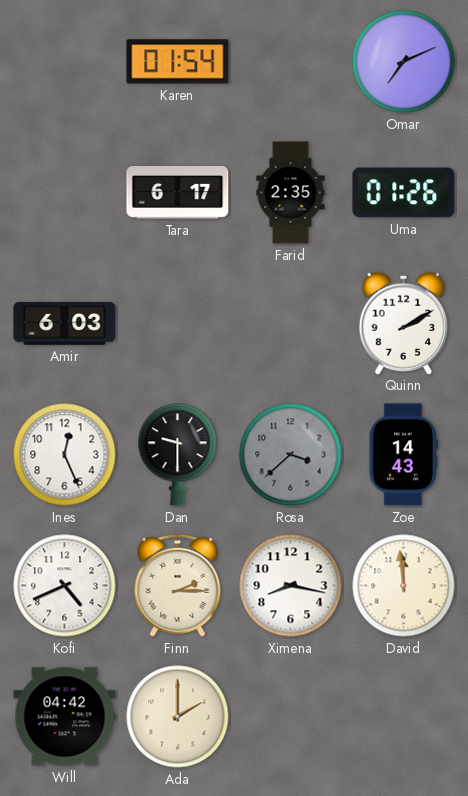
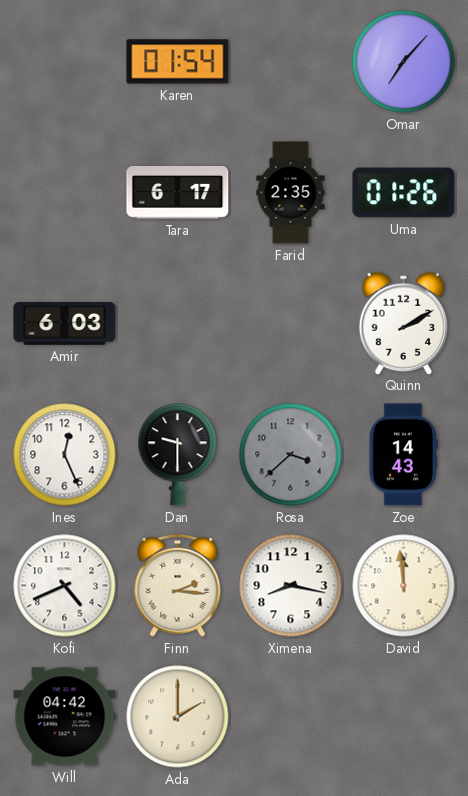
Omar: 7:11 -> 7:07
Finn: 2:15 -> 2:16
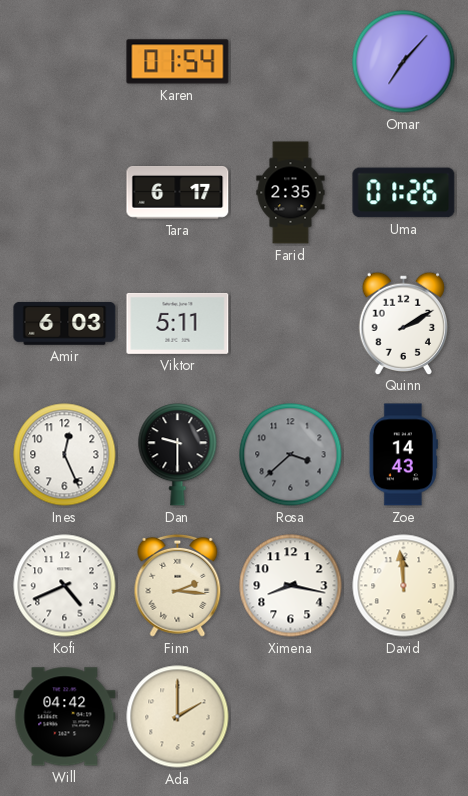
Viktor: none -> 5:11
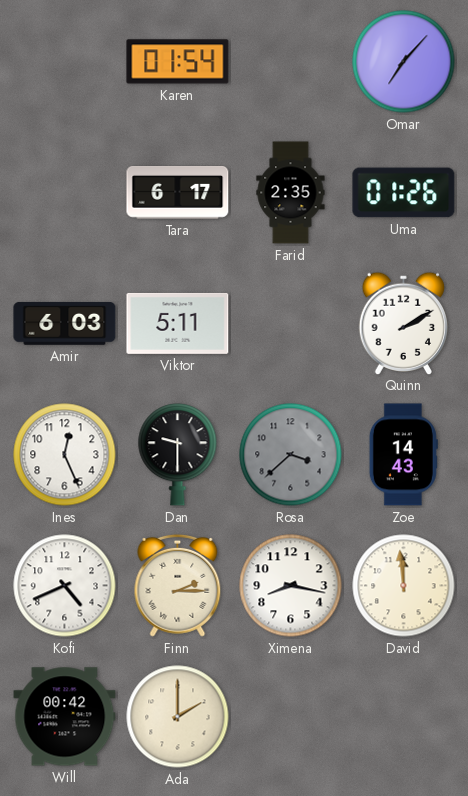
Finn: 2:16 -> 2:15
Will: 04:42 -> 00:42
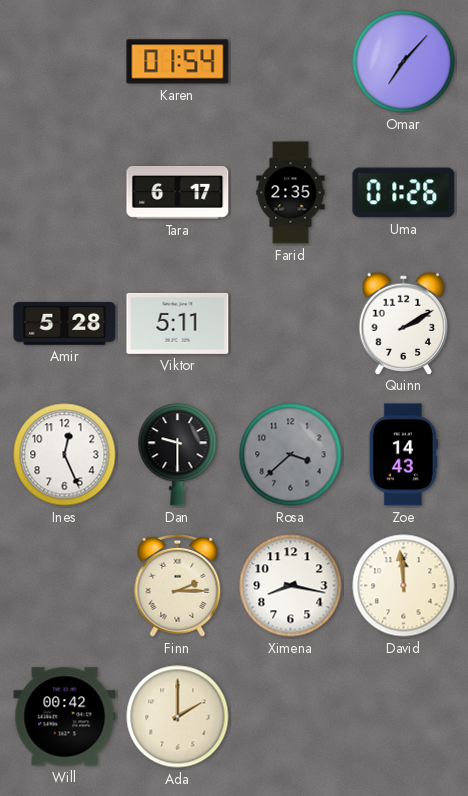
Amir: 6:03 -> 5:28
Kofi: 4:41 -> none
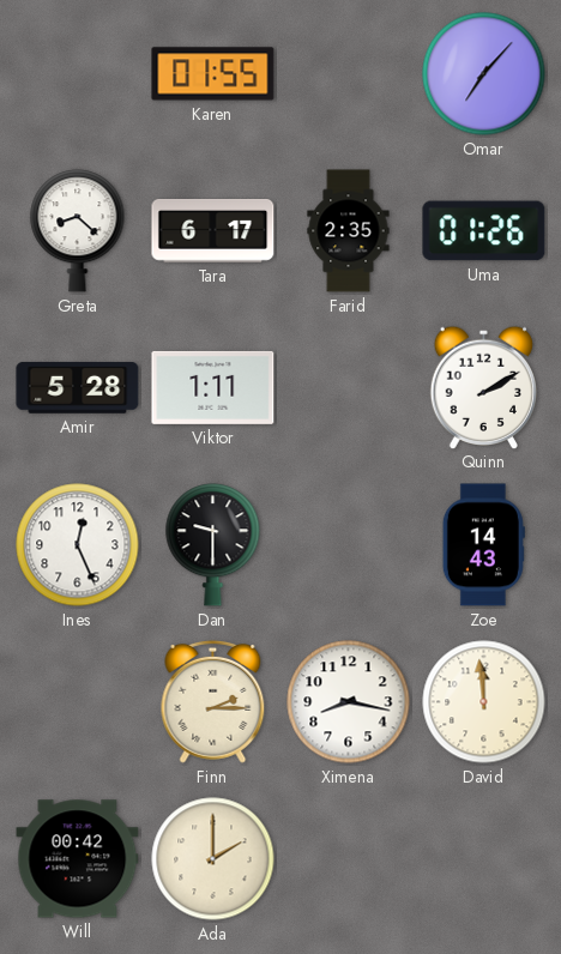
Karen: 01:54 -> 01:55
Greta: none -> 8:22
Viktor: 5:11 -> 1:11
Rosa: 3:38 -> none
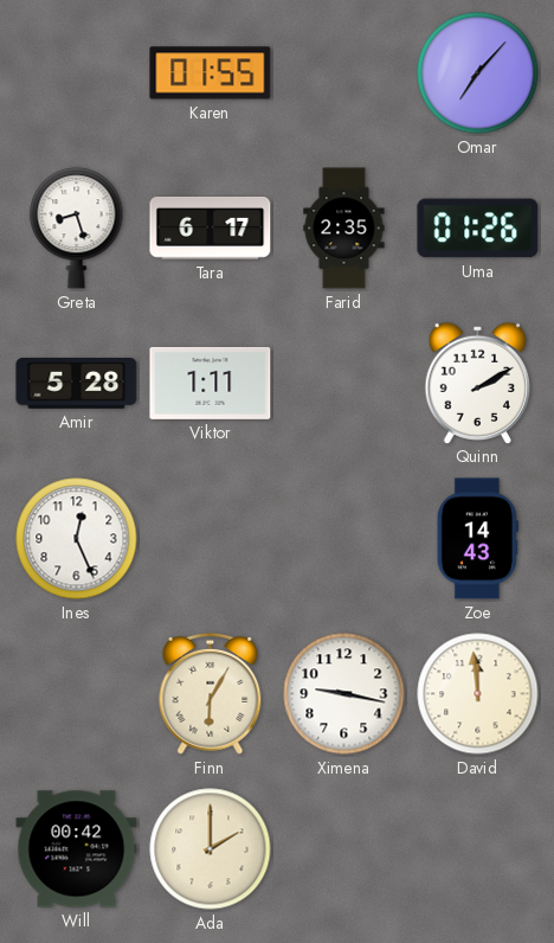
Greta: 8:22 -> 8:27
Dan: 9:30 -> none
Finn: 2:15 -> 6:05
Ximena: 8:17 -> 9:17
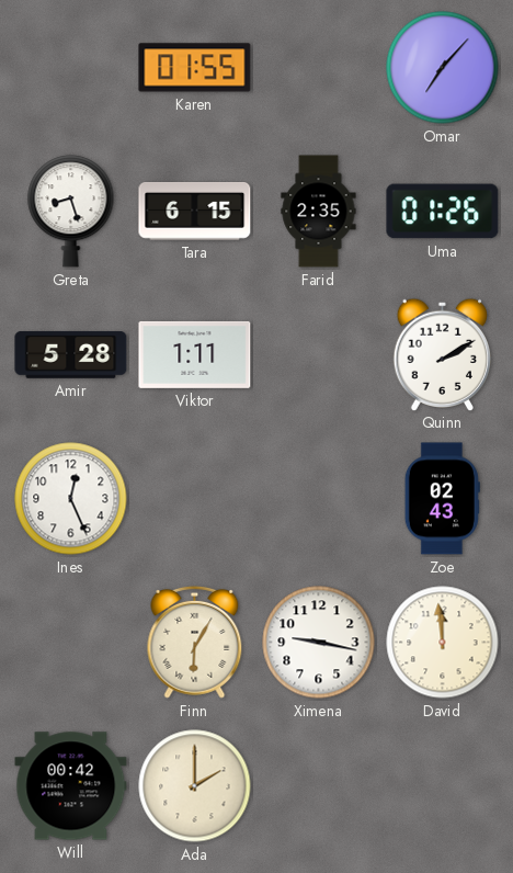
Tara: 6:17 -> 6:15
Zoe: 14:43 -> 02:43
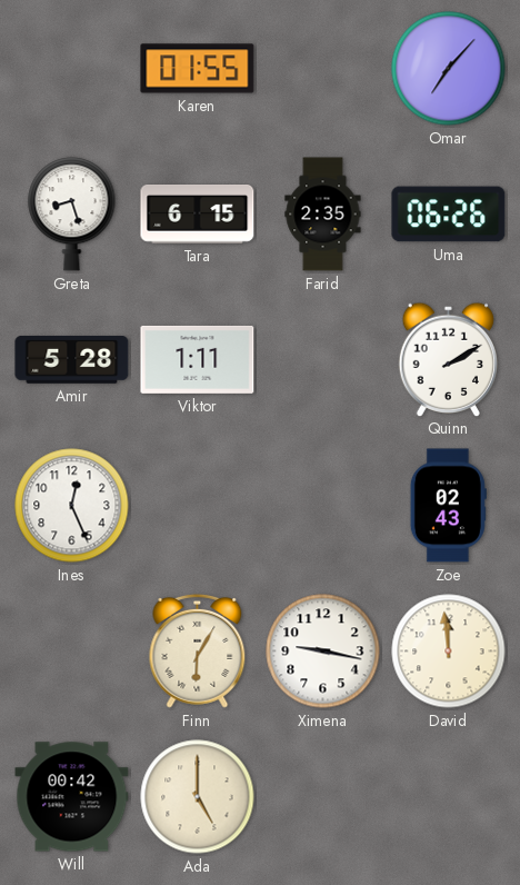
Uma: 01:26 -> 06:26
Ada: 2:00 -> 5:00
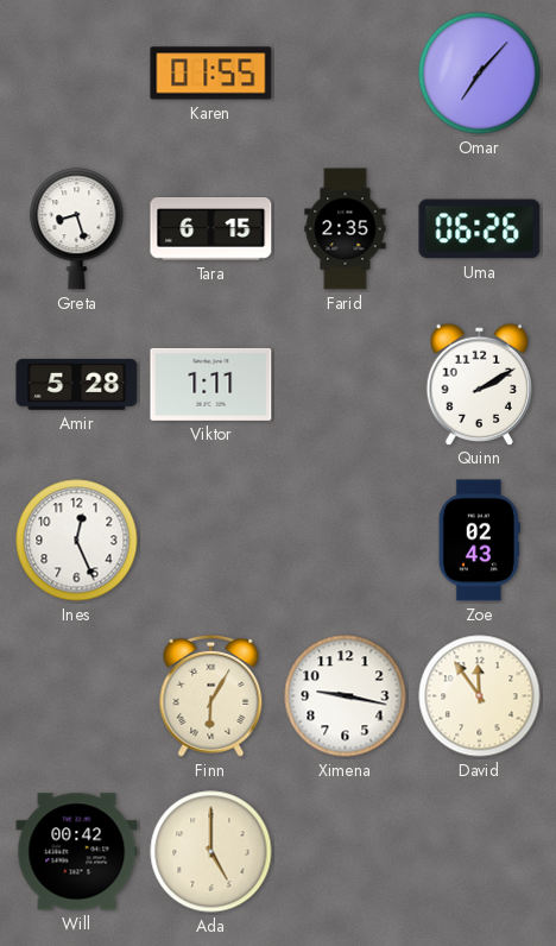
David: 11:59 -> 11:54
